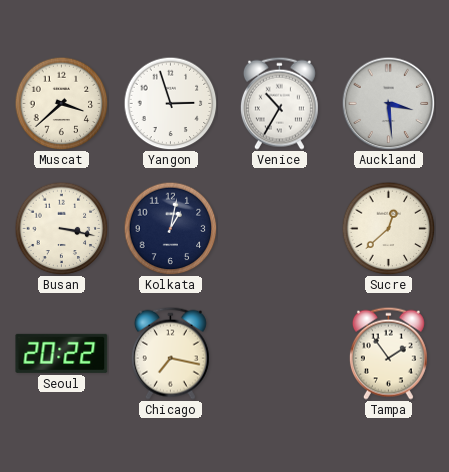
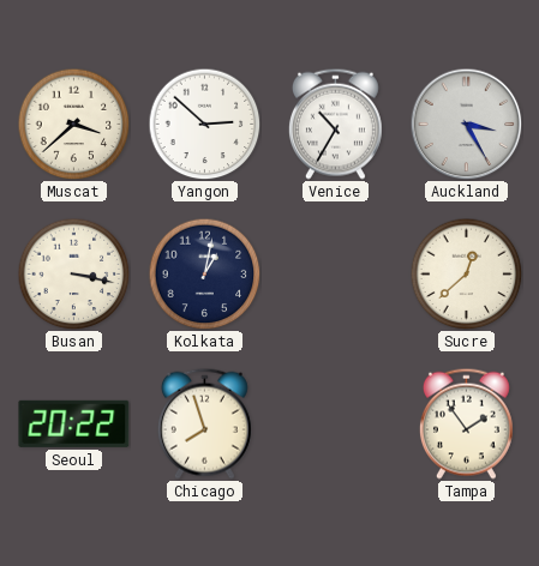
Yangon: 2:57 -> 2:52
Auckland: 3:29 -> 3:25
Chicago: 7:17 -> 7:57
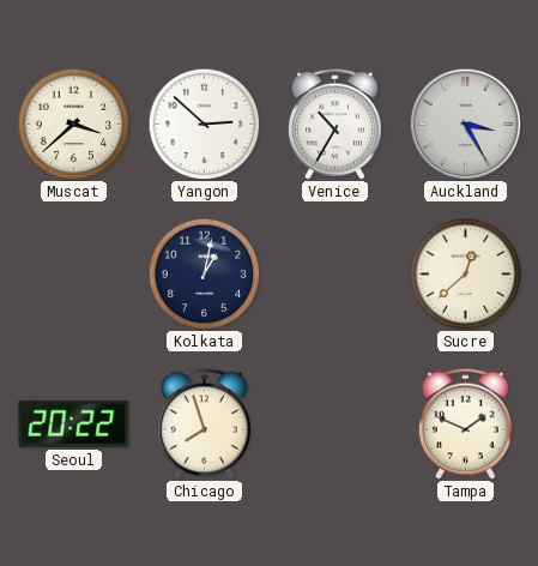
Busan: 3:17 -> none
Tampa: 1:54 -> 1:49
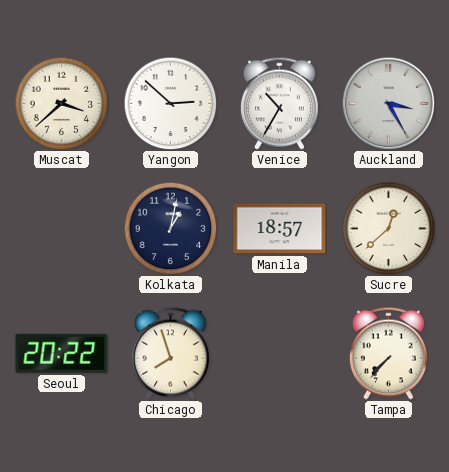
Manila: none -> 18:57
Tampa: 1:49 -> 7:37
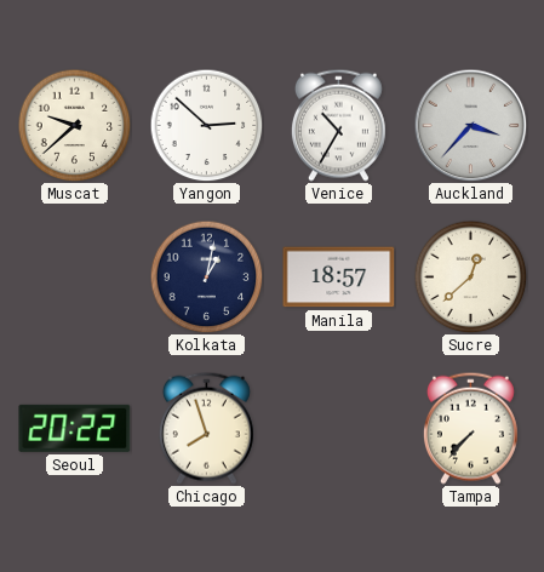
Muscat: 3:38 -> 9:38
Auckland: 3:25 -> 3:37
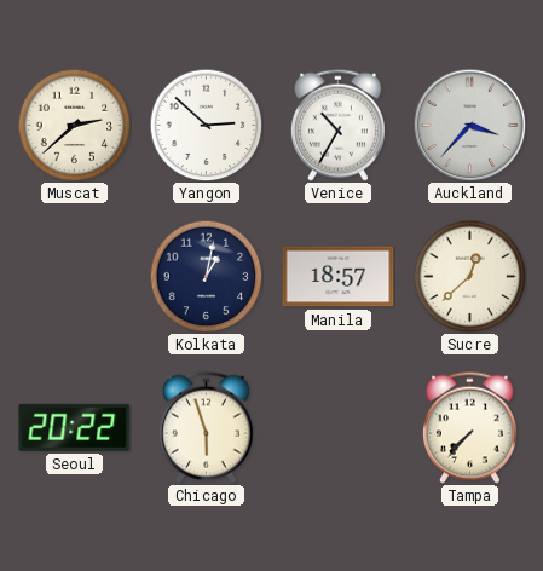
Muscat: 9:38 -> 2:38
Chicago: 7:57 -> 5:57
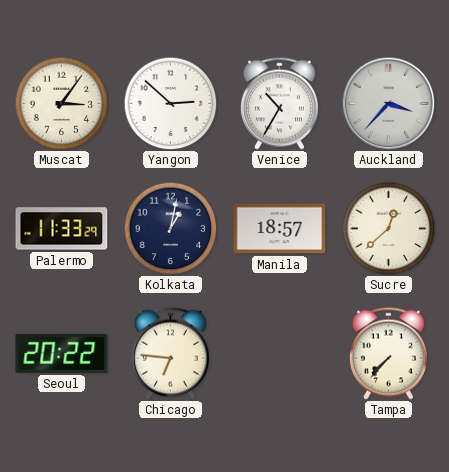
Muscat: 2:38 -> 3:06
Palermo: none -> 11:33
Chicago: 5:57 -> 6:46
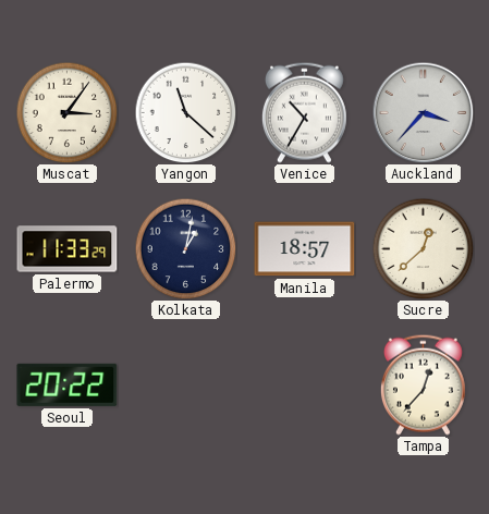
Yangon: 2:52 -> 11:22
Chicago: 6:46 -> none
Tampa: 7:37 -> 12:37
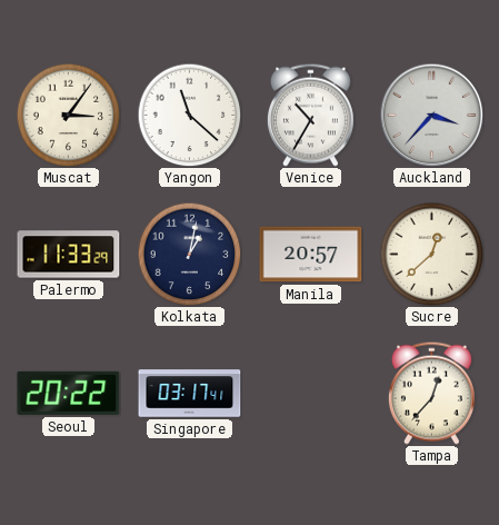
Manila: 18:57 -> 20:57
Singapore: none -> 03:17
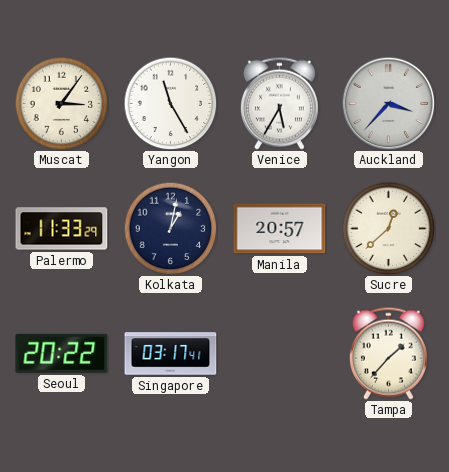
Yangon: 11:22 -> 11:25
Venice: 10:35 -> 5:35
Tampa: 12:37 -> 1:37
